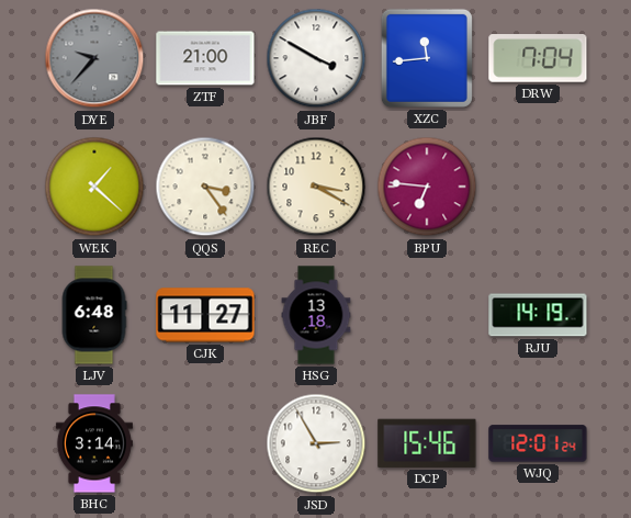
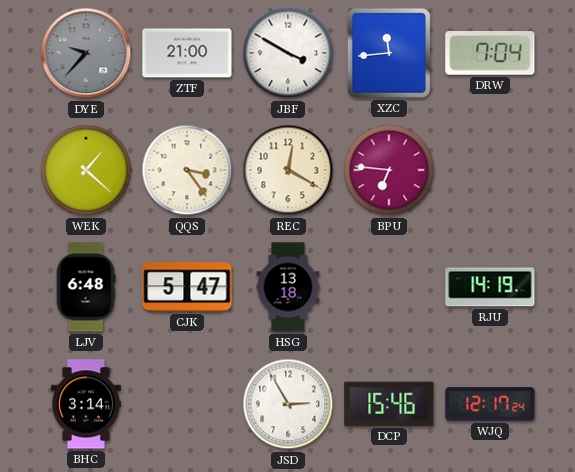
REC: 3:20 -> 12:20
CJK: 11:27 -> 5:47
WJQ: 12:01 -> 12:17
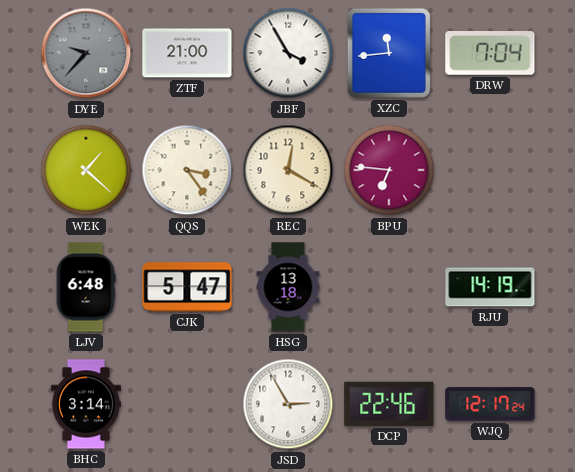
JBF: 3:50 -> 3:55
DCP: 15:46 -> 22:46
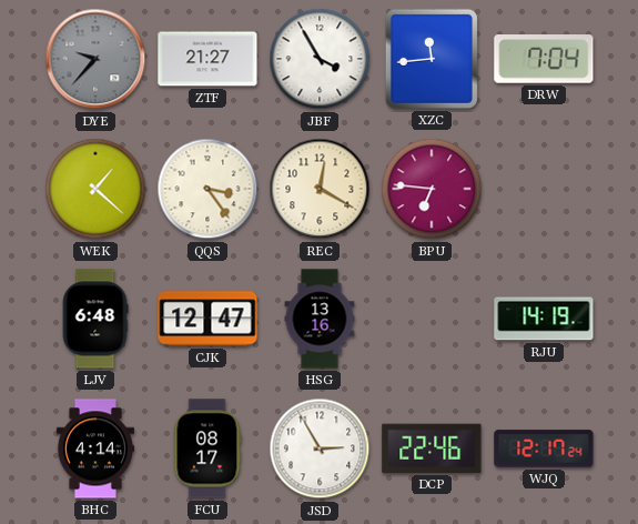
ZTF: 21:00 -> 21:27
CJK: 5:47 -> 12:47
HSG: 13:18 -> 13:16
BHC: 3:14 -> 4:14
FCU: none -> 08:17
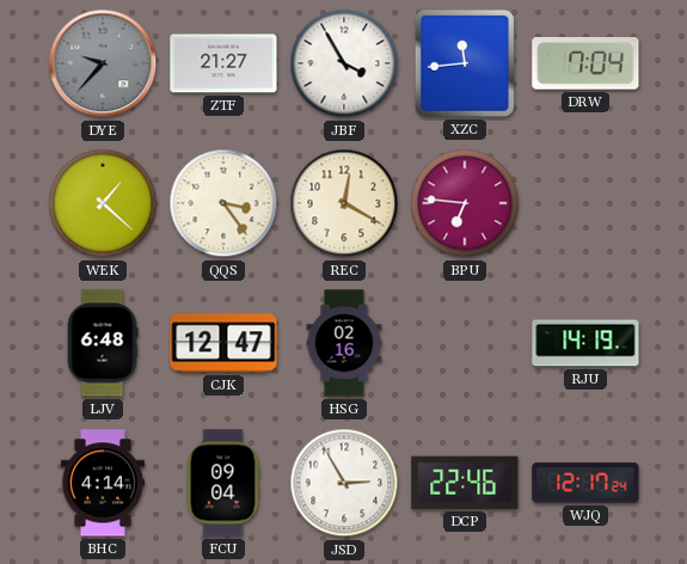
HSG: 13:16 -> 02:16
FCU: 08:17 -> 09:04
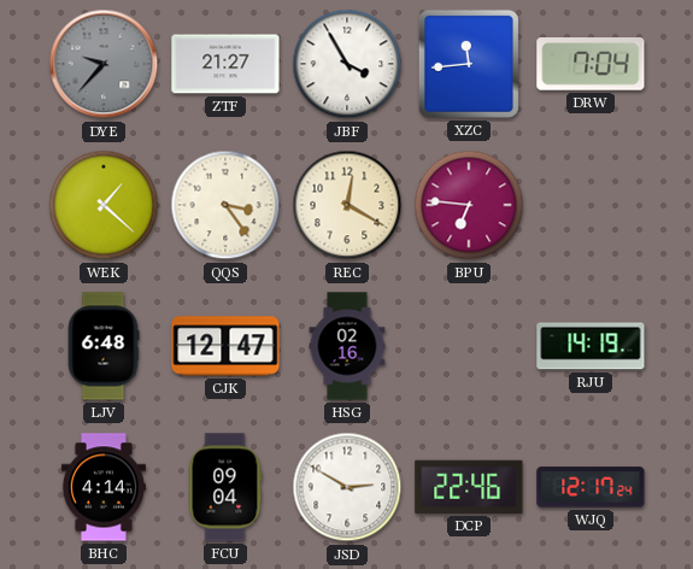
JSD: 2:55 -> 2:50
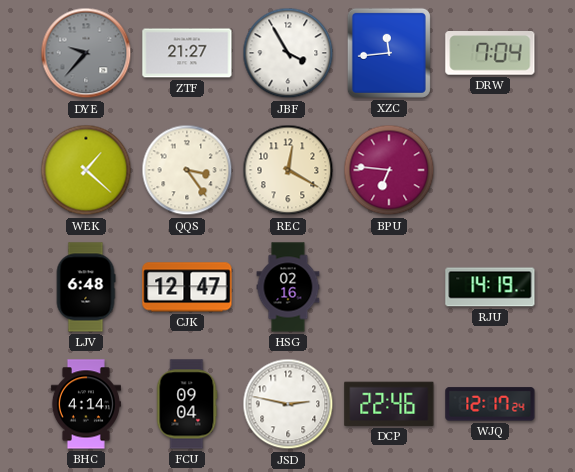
JSD: 2:50 -> 2:47
